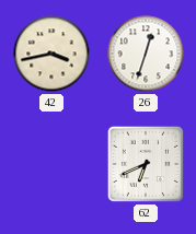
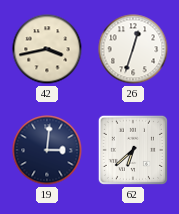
19: none -> 3:01
62: 6:41 -> 6:38
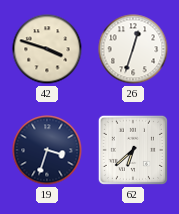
42: 3:43 -> 3:48
19: 3:01 -> 3:33
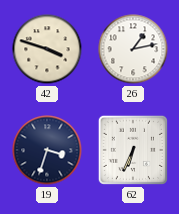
26: 12:33 -> 1:13
62: 6:38 -> 6:34
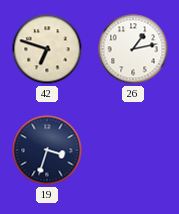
42: 3:48 -> 6:48
62: 6:34 -> none
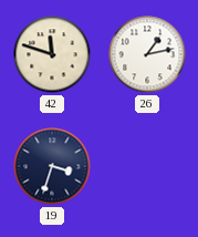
42: 6:48 -> 11:48
